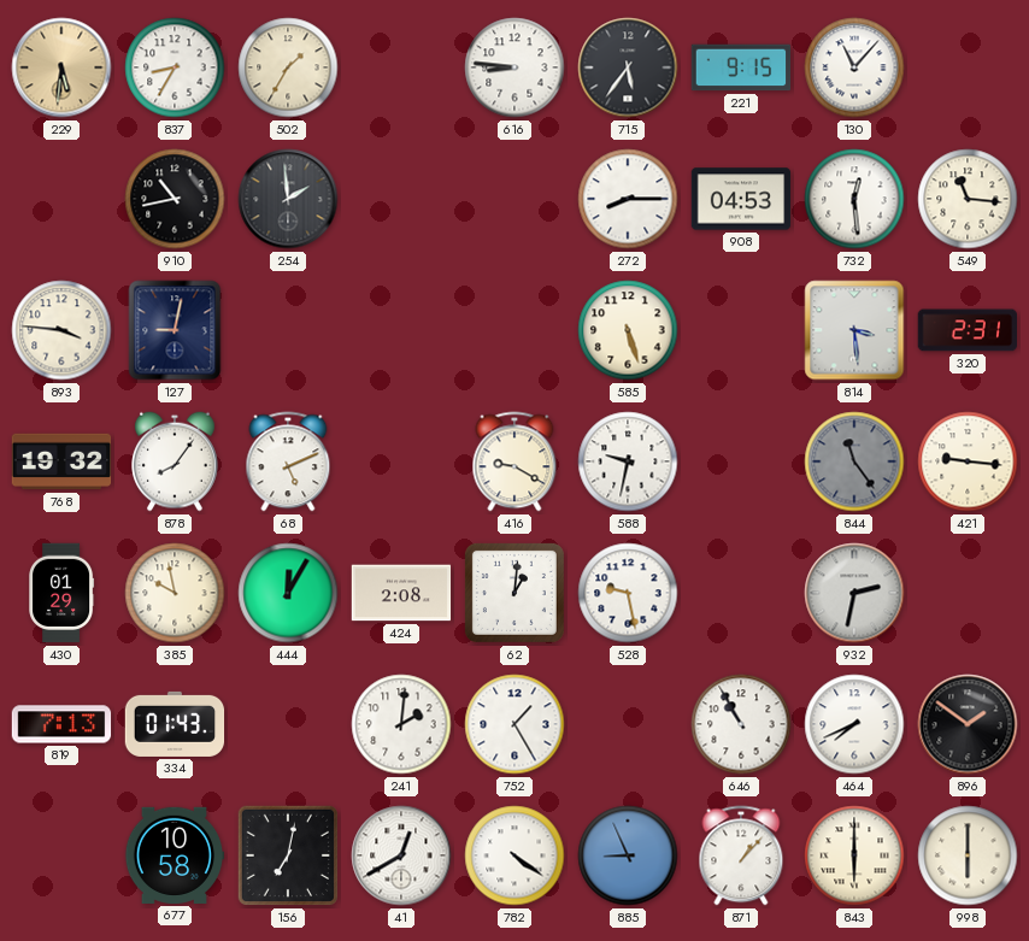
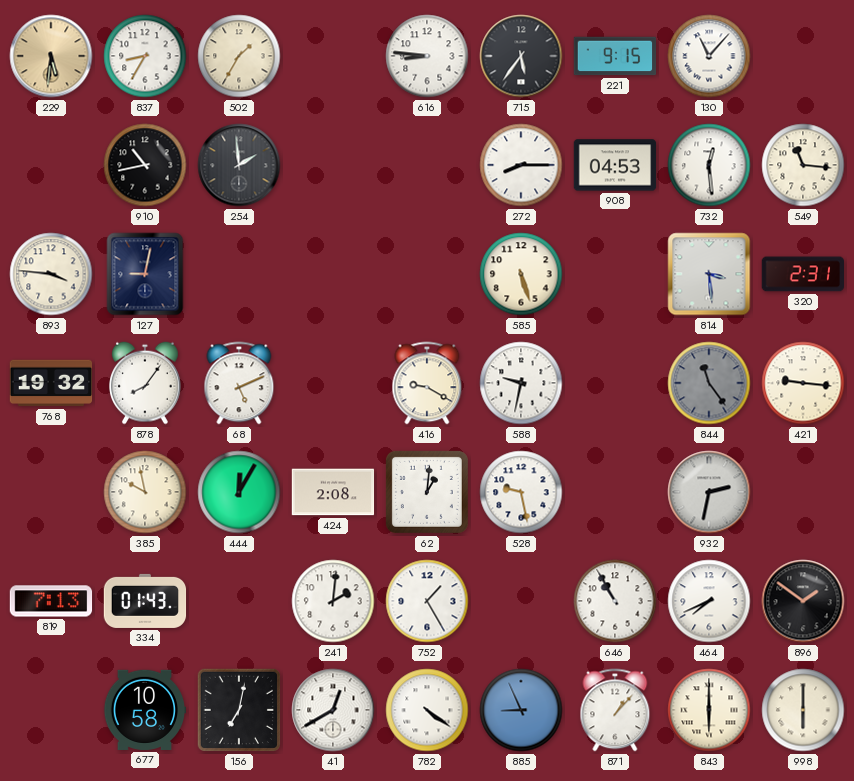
430: 01:29 -> none
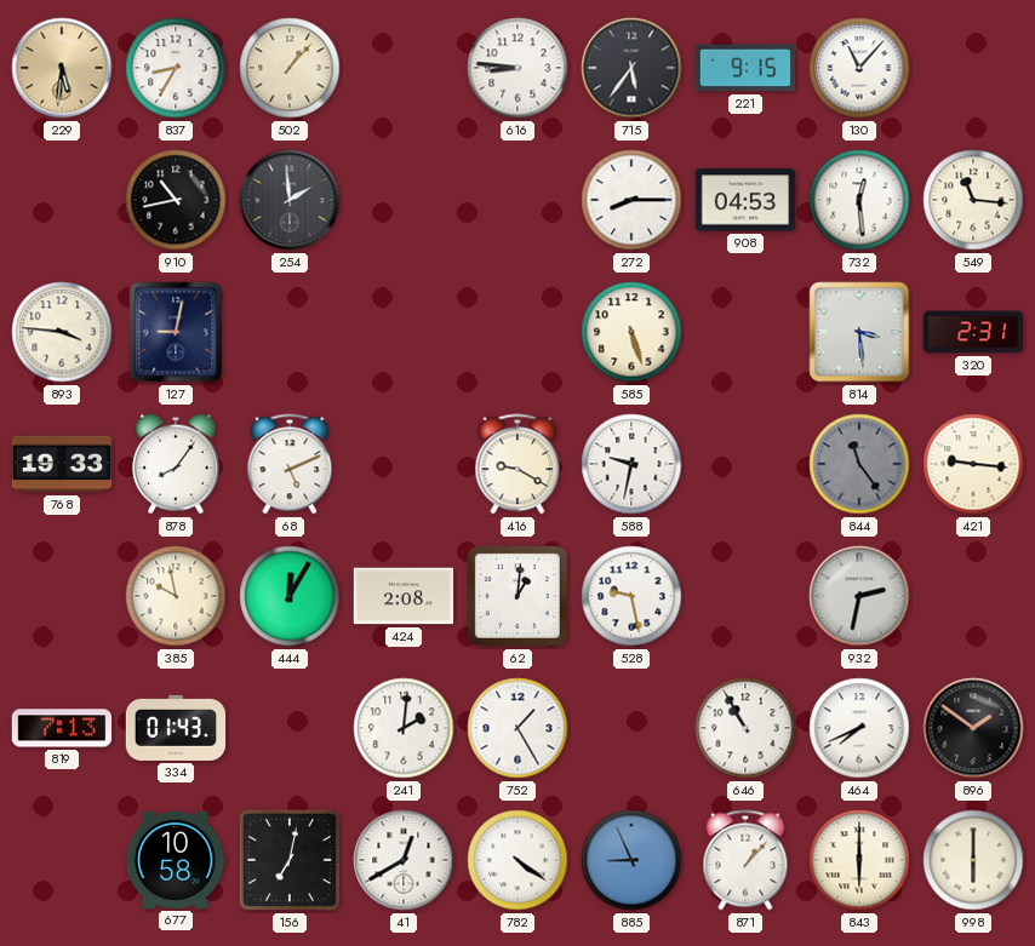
502: 1:35 -> 1:07
768: 19:32 -> 19:33
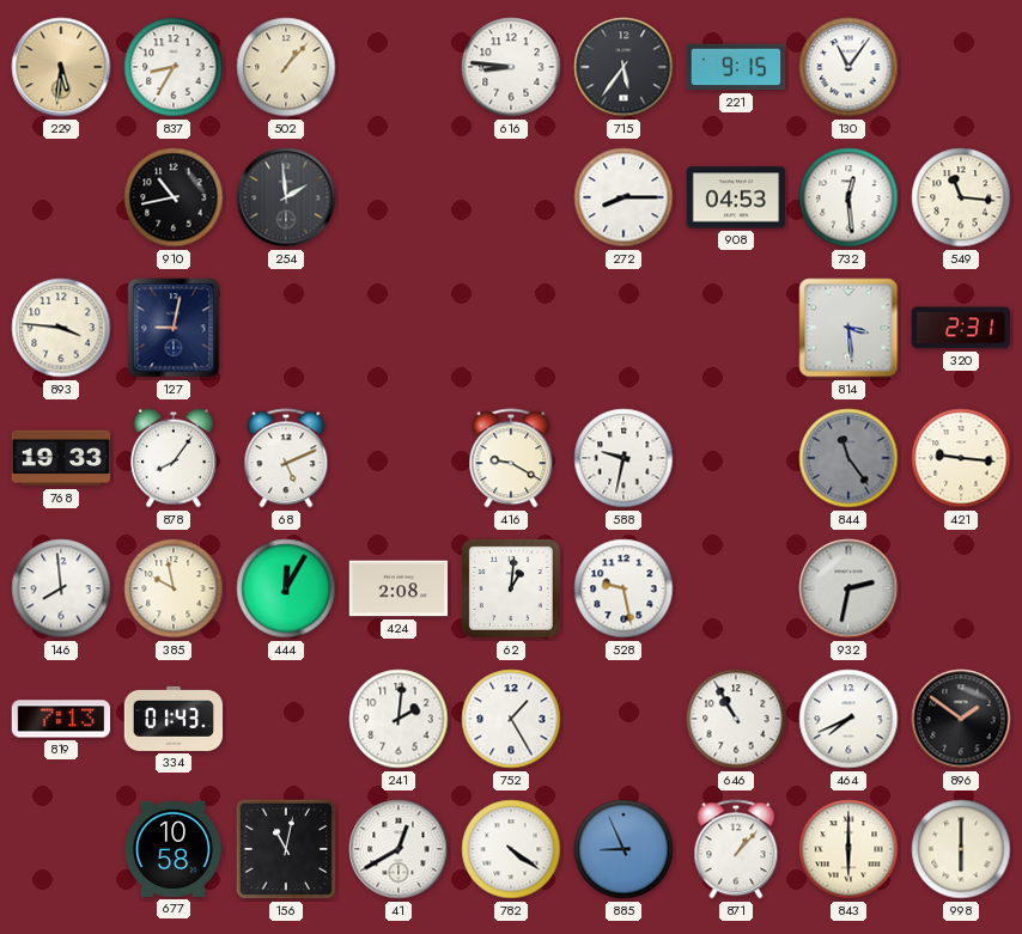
130: 11:07 -> 11:06
585: 5:27 -> none
146: none -> 7:59
156: 7:02 -> 11:02
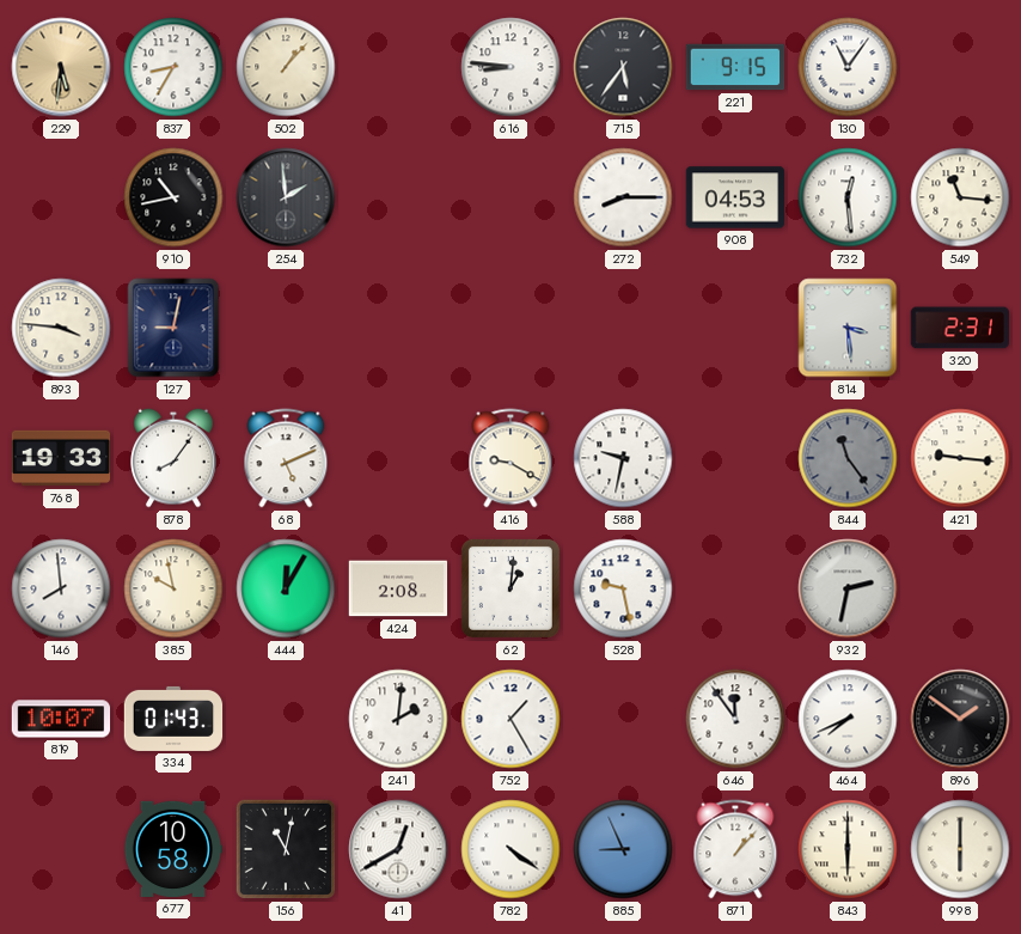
819: 7:13 -> 10:07
646: 10:55 -> 11:54
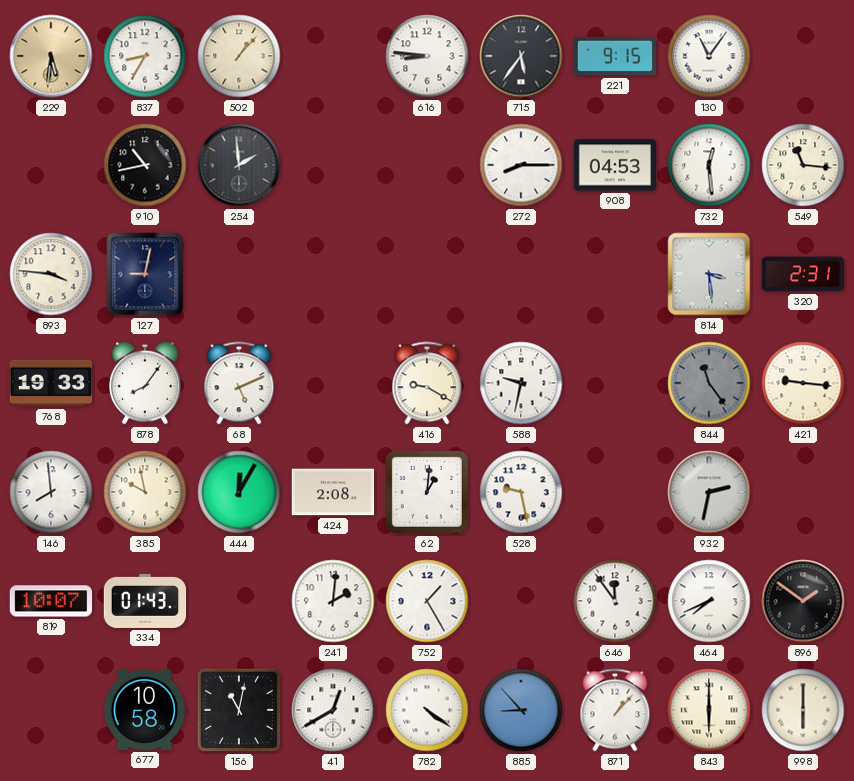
885: 8:56 -> 8:53
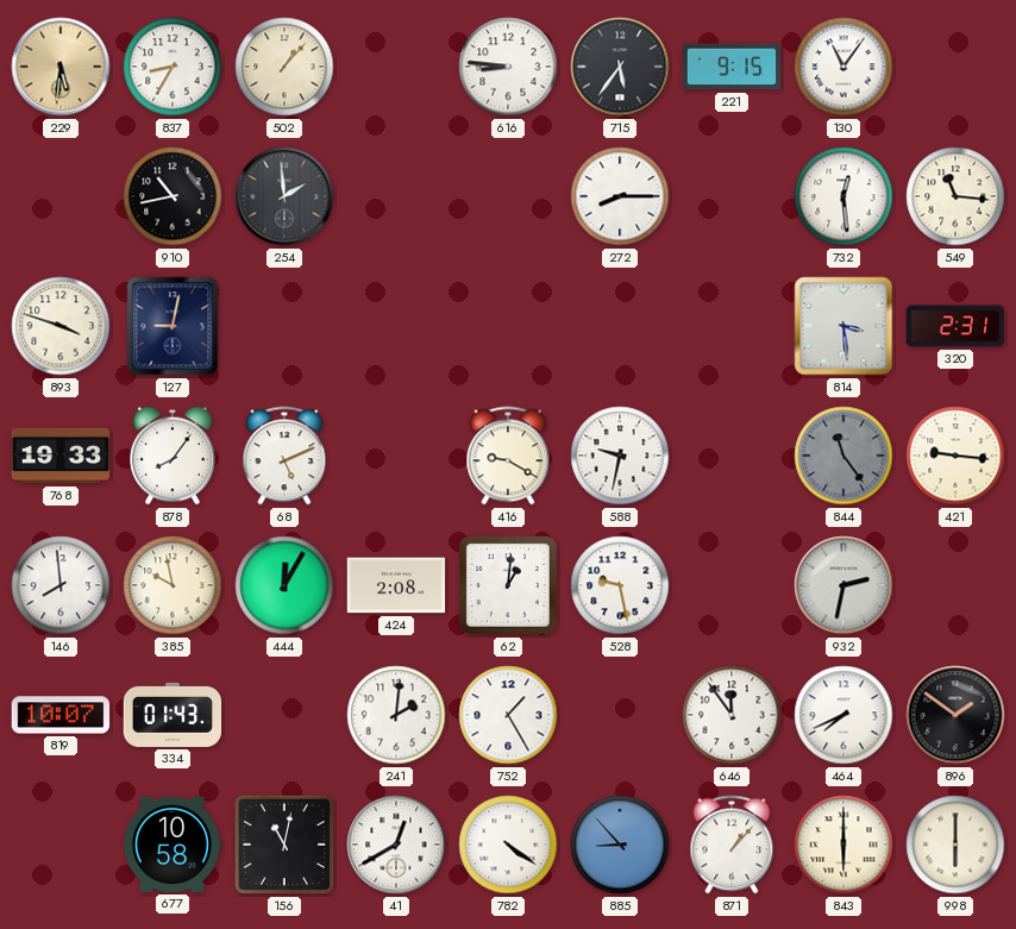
908: 04:53 -> none
893: 3:46 -> 3:48
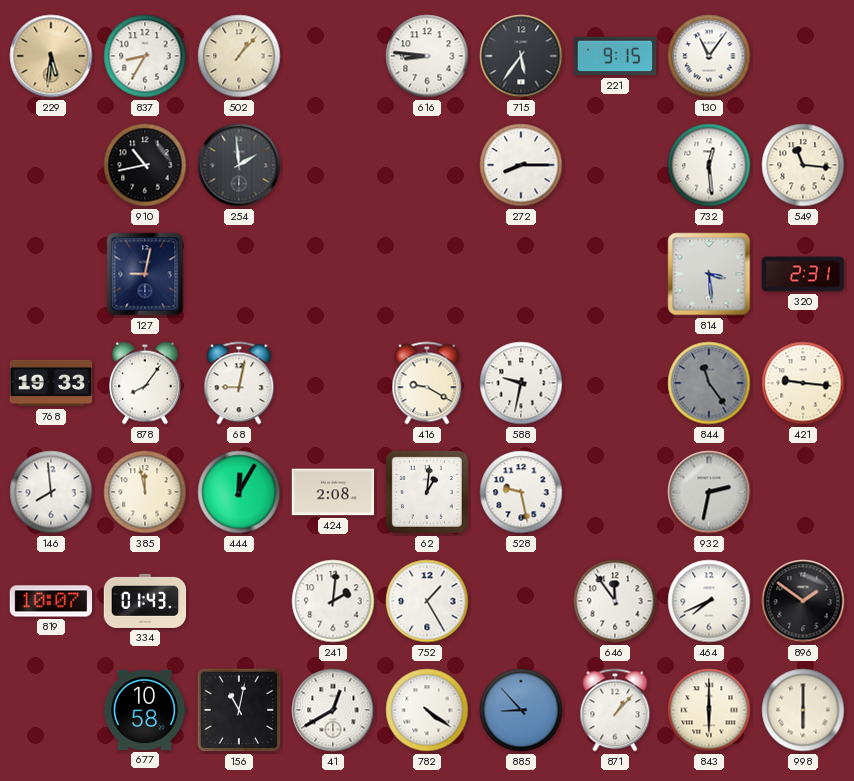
893: 3:48 -> none
68: 5:11 -> 9:02
385: 9:58 -> 11:58
